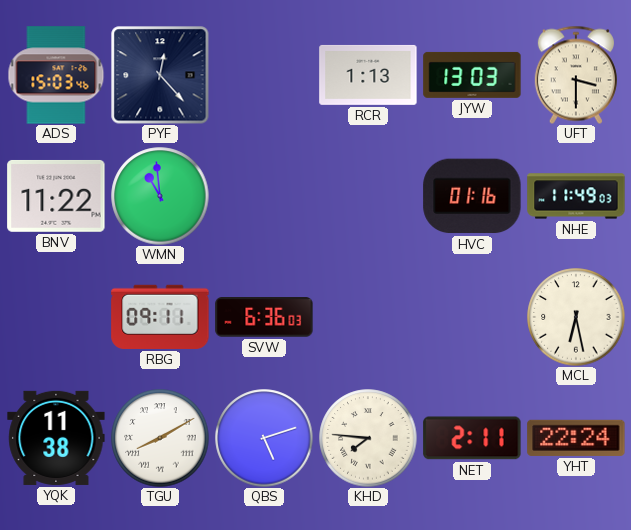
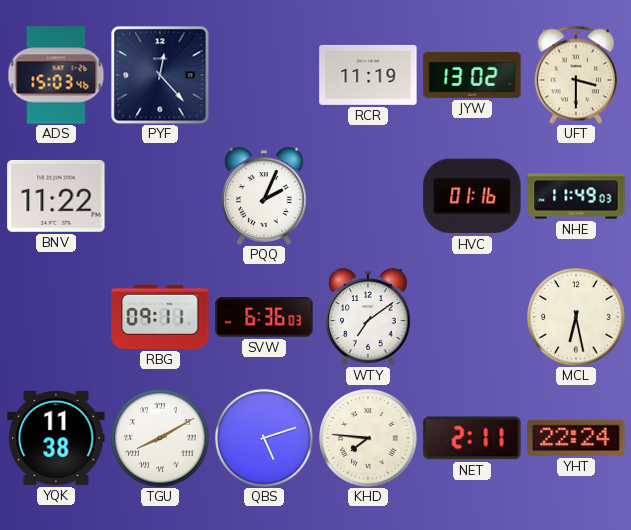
RCR: 1:13 -> 11:19
JYW: 13:03 -> 13:02
WMN: 10:59 -> none
PQQ: none -> 2:04
WTY: none -> 7:09
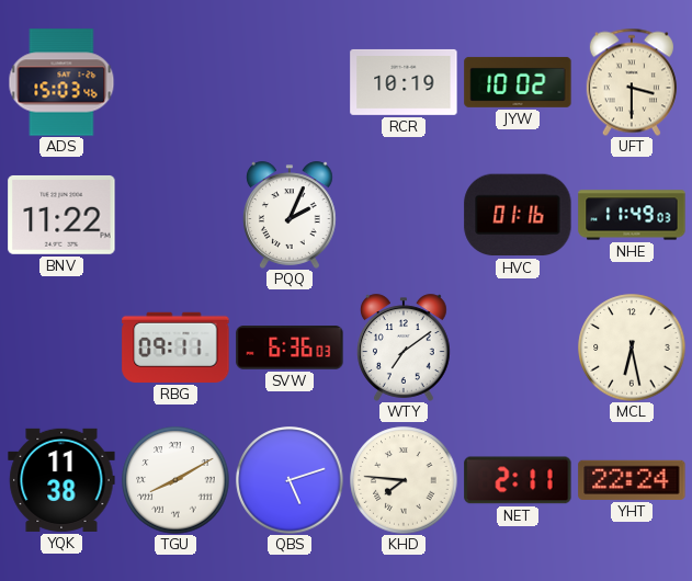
PYF: 12:23 -> none
RCR: 11:19 -> 10:19
JYW: 13:02 -> 10:02
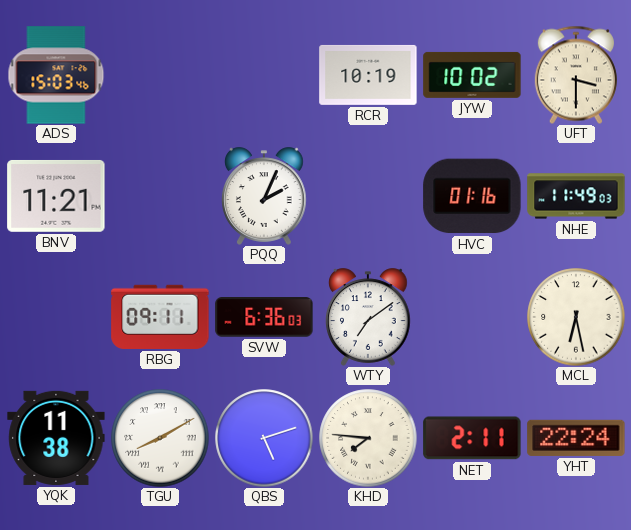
BNV: 11:22 -> 11:21
